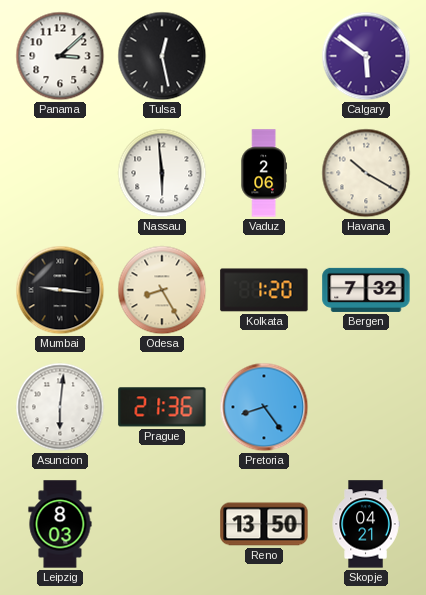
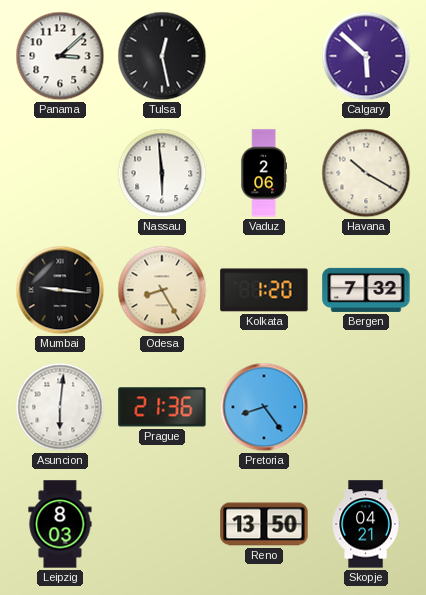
Calgary: 5:51 -> 5:52
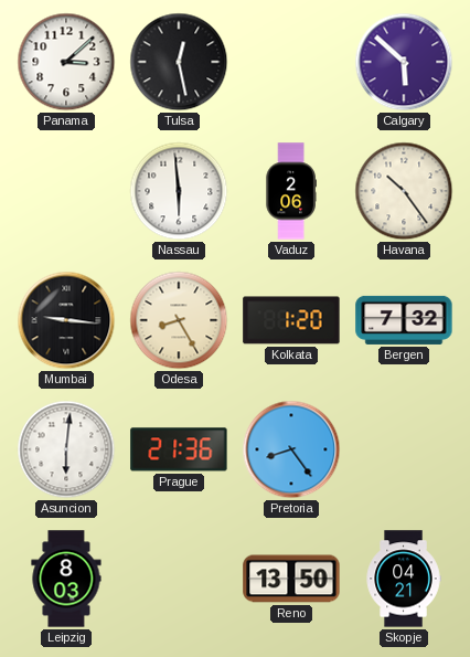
Havana: 10:20 -> 10:24
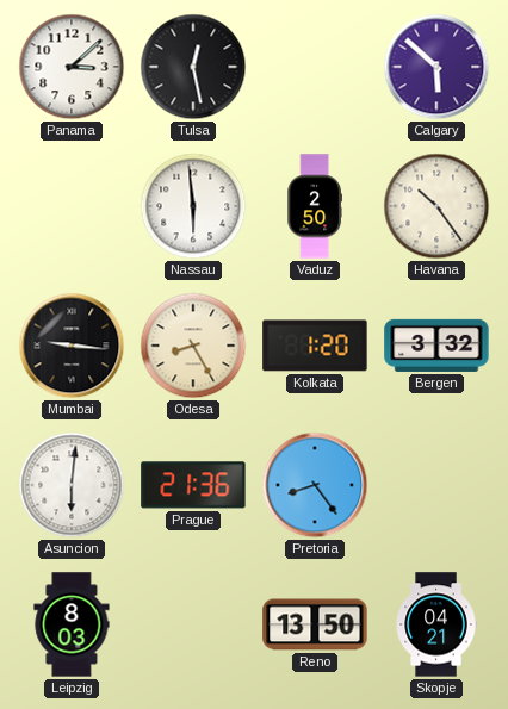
Vaduz: 2:06 -> 2:50
Bergen: 7:32 -> 3:32
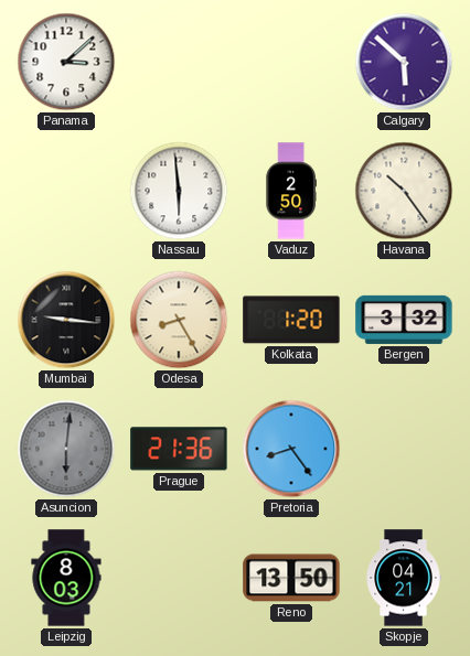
Tulsa: 12:28 -> none
Asuncion dial: white -> grey
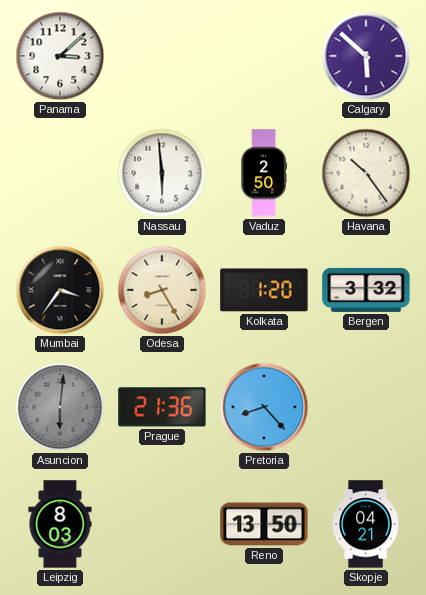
Mumbai: 9:16 -> 3:36
Pretoria: 8:24 -> 8:23
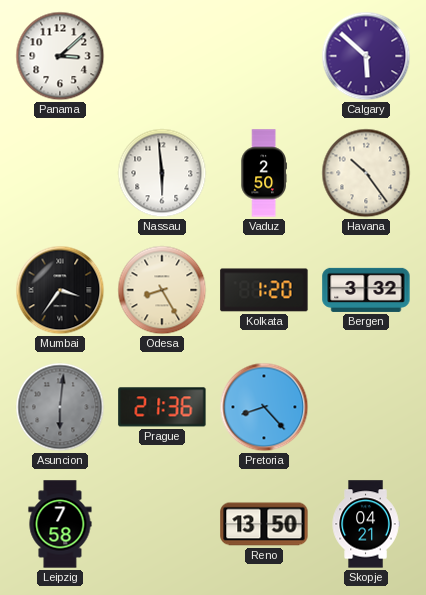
Leipzig: 8:03 -> 7:58
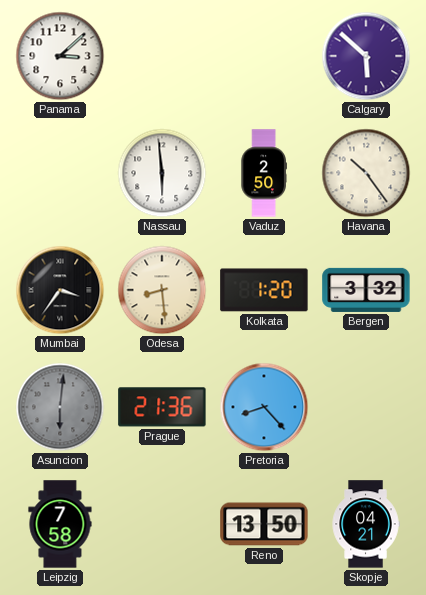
Odesa: 8:25 -> 8:29
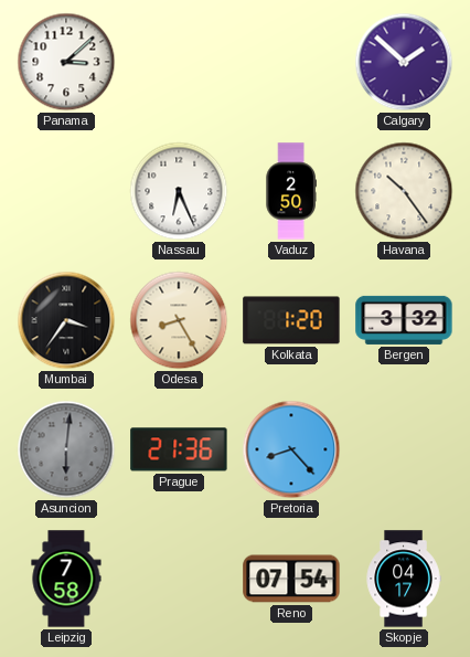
Calgary: 5:52 -> 1:52
Nassau: 5:59 -> 6:26
Odesa: 8:29 -> 8:25
Reno: 13:50 -> 07:54
Skopje: 04:21 -> 04:17
